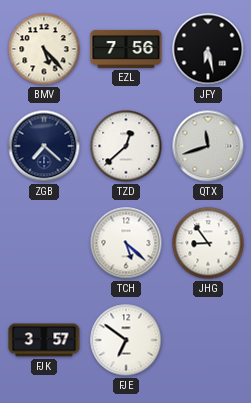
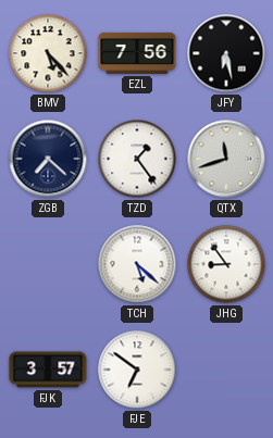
TZD: 12:38 -> 1:24
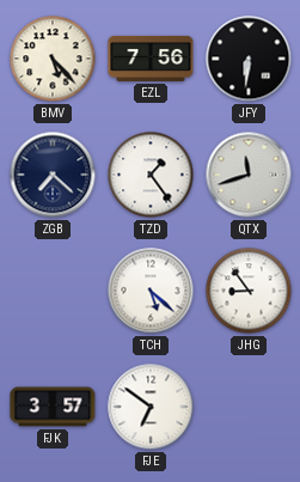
JFY: 6:28 -> 6:31
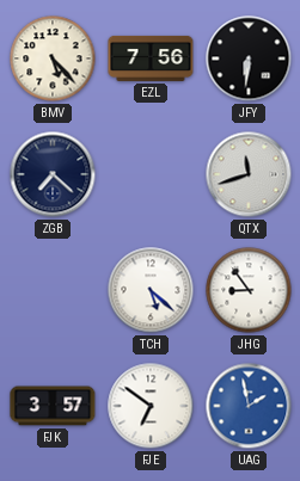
TZD: 1:24 -> none
UAG: none -> 1:58
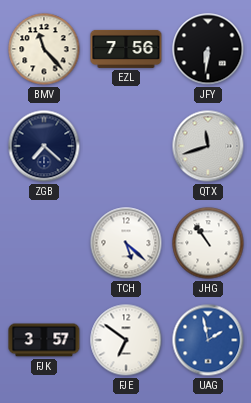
BMV: 5:23 -> 11:23
JHG: 8:54 -> 10:54
